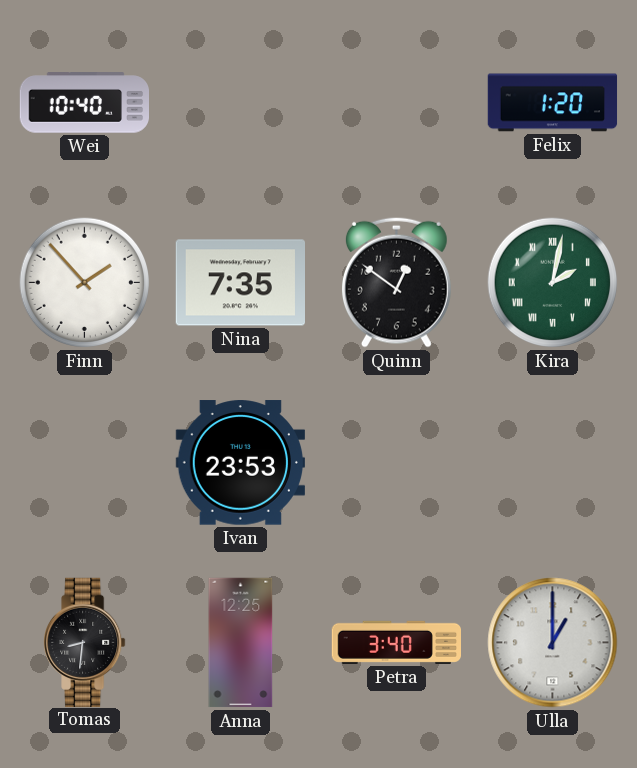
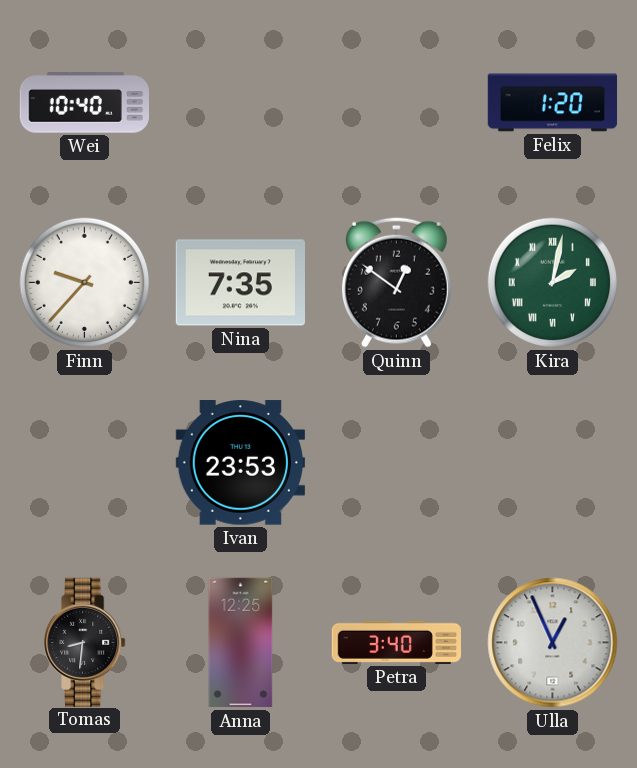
Finn: 1:53 -> 9:37
Ulla: 1:00 -> 12:56
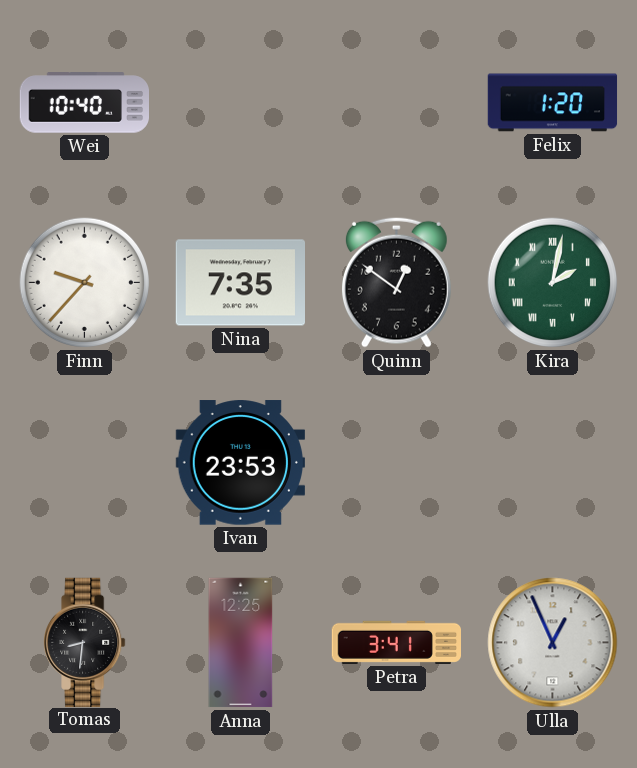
Petra: 3:40 -> 3:41
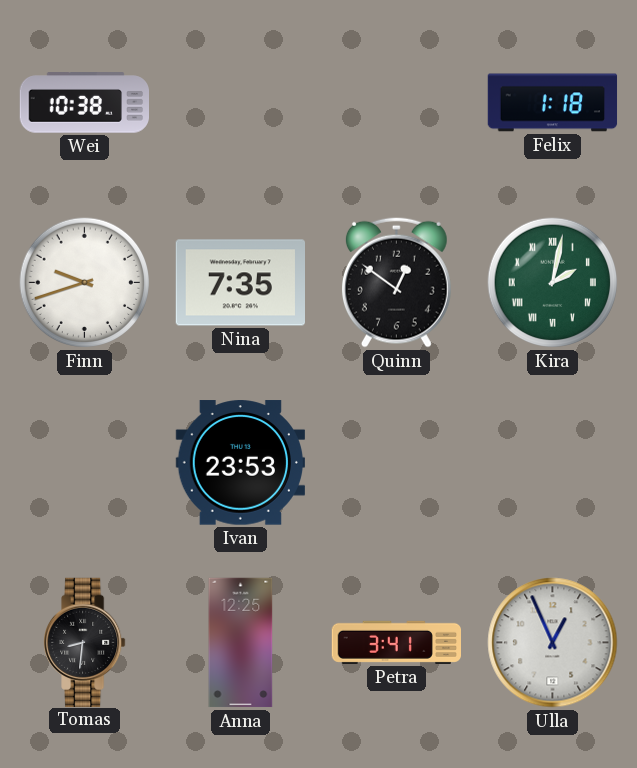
Wei: 10:40 -> 10:38
Felix: 1:20 -> 1:18
Finn: 9:37 -> 9:42
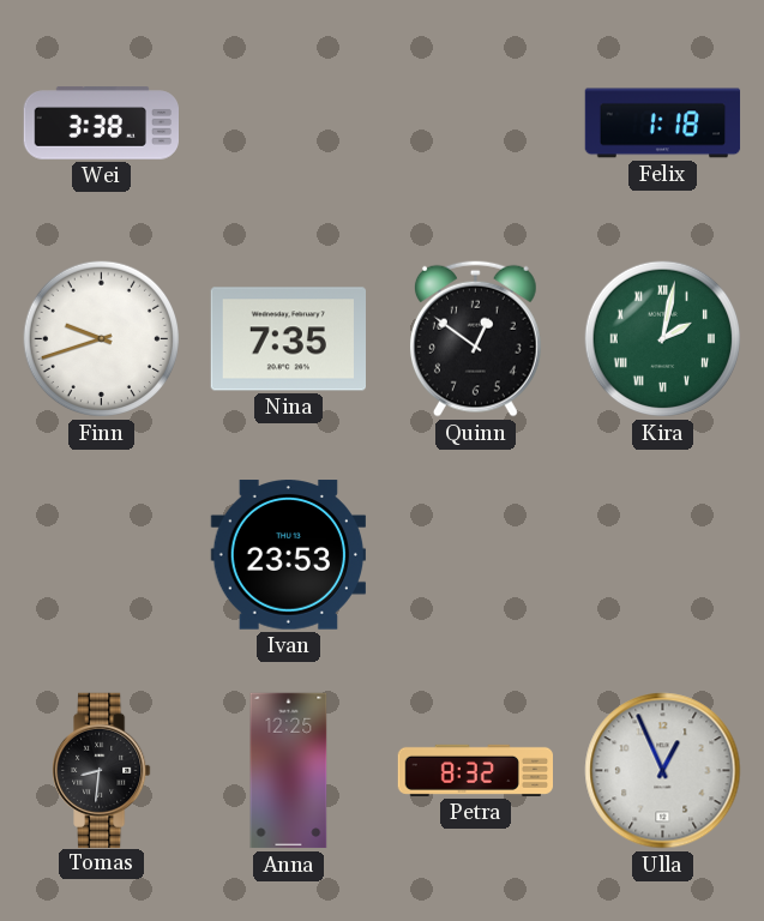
Wei: 10:38 -> 3:38
Petra: 3:41 -> 8:32
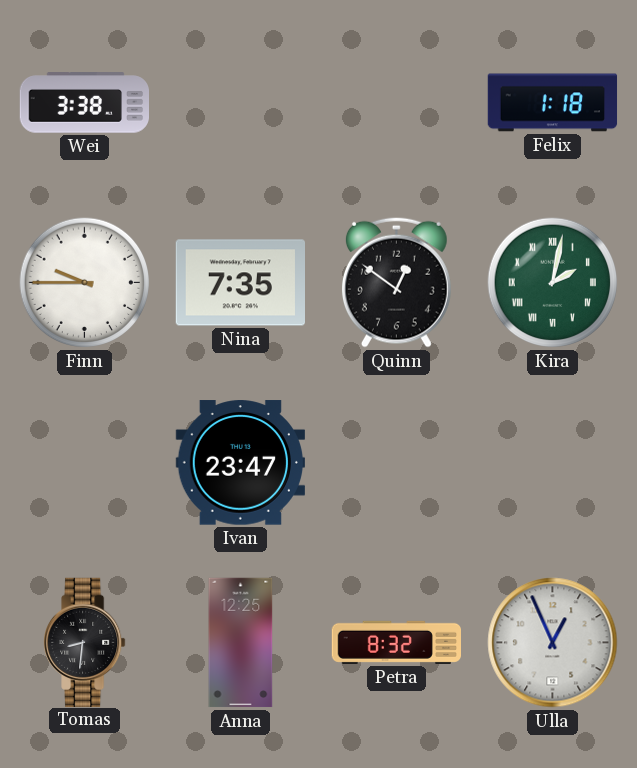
Finn: 9:42 -> 9:45
Ivan: 23:53 -> 23:47
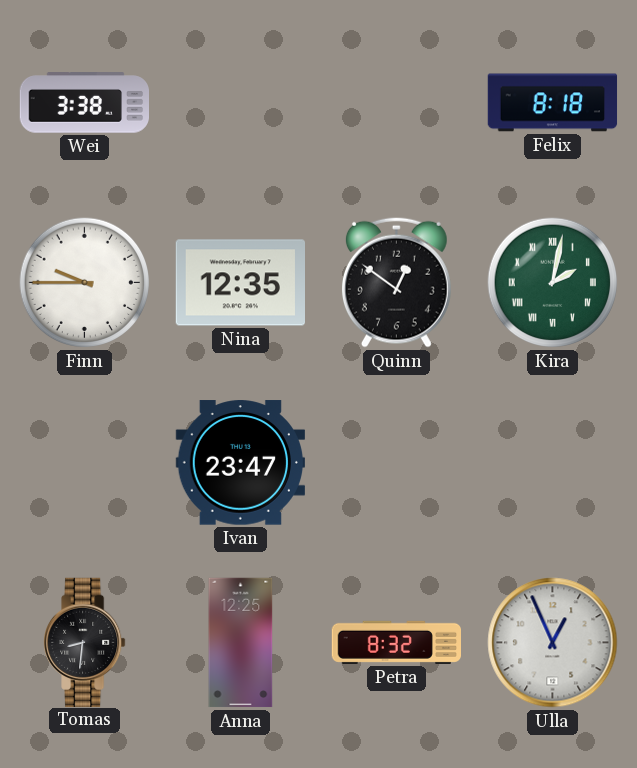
Felix: 1:18 -> 8:18
Nina: 7:35 -> 12:35
